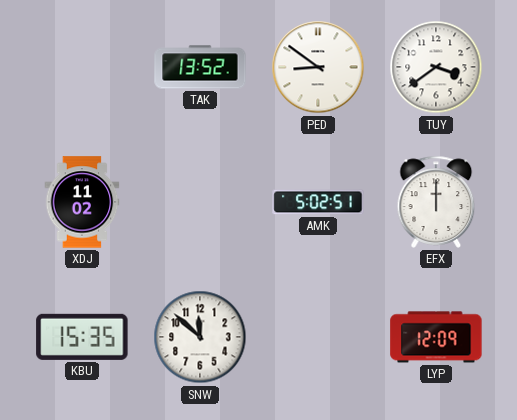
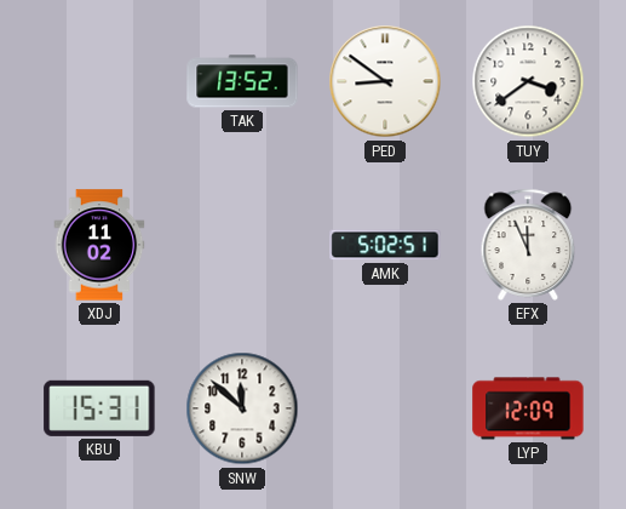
EFX: 12:00 -> 11:56
KBU: 15:35 -> 15:31
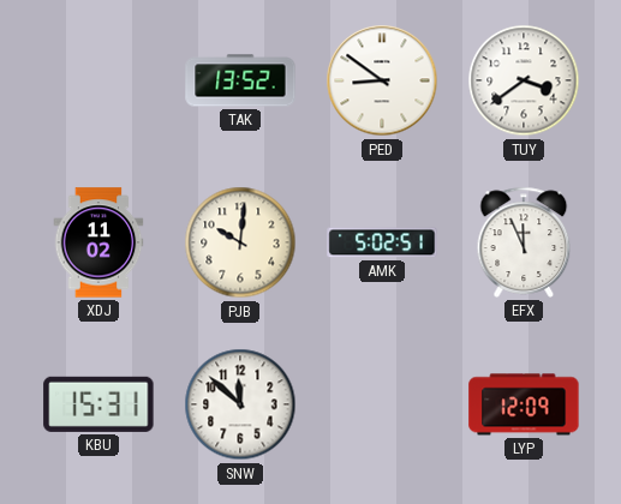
PJB: none -> 10:01
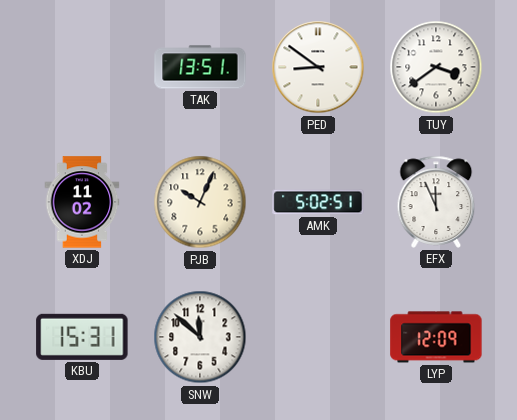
TAK: 13:52 -> 13:51
PJB: 10:01 -> 10:04
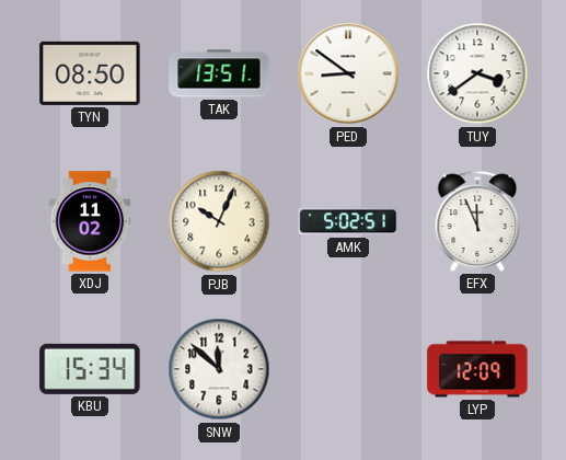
TYN: none -> 08:50
KBU: 15:31 -> 15:34
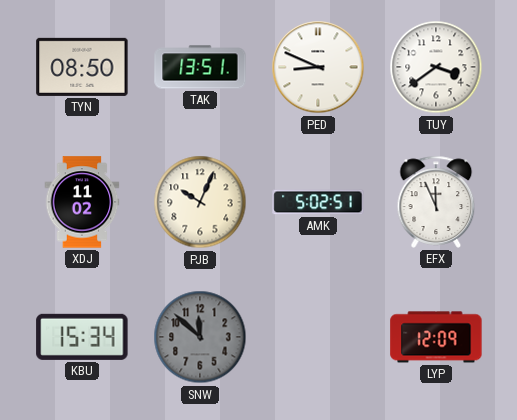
PED: 8:51 -> 8:49
SNW dial: white -> grey
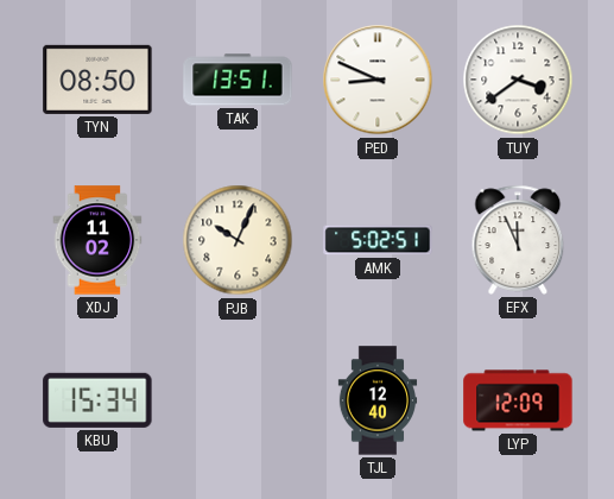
SNW: 11:52 -> none
TJL: none -> 12:40
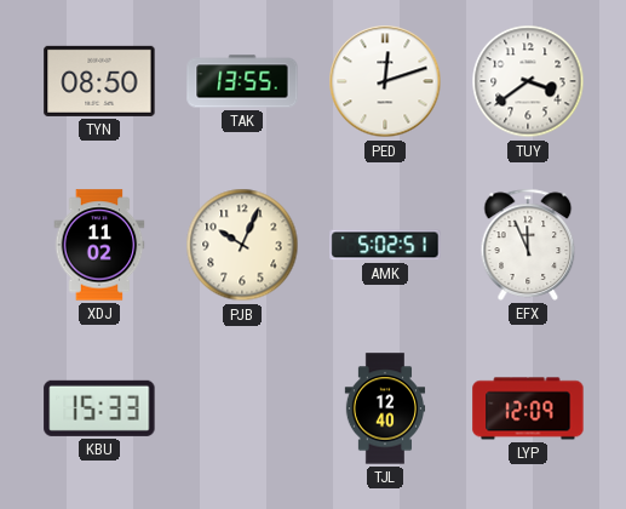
TAK: 13:51 -> 13:55
PED: 8:49 -> 12:12
KBU: 15:34 -> 15:33
